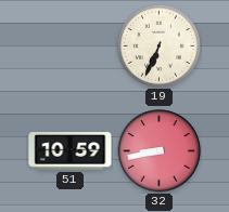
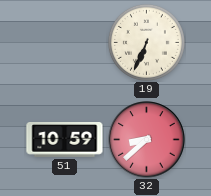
32: 8:43 -> 8:38
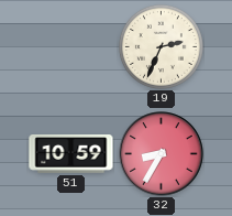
19: 6:34 -> 2:34
32: 8:38 -> 8:35
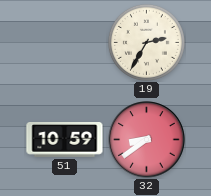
19: 2:34 -> 2:35
32: 8:35 -> 8:39
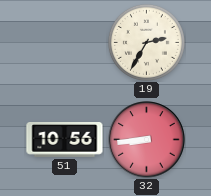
51: 10:59 -> 10:56
32: 8:39 -> 8:44
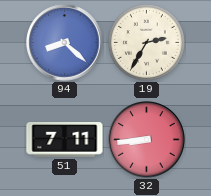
94: none -> 8:22
51: 10:56 -> 7:11
